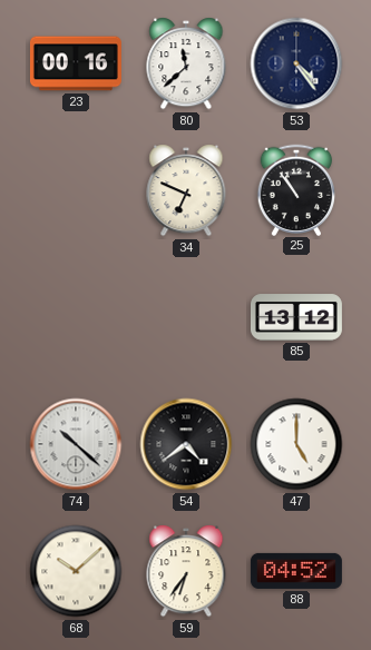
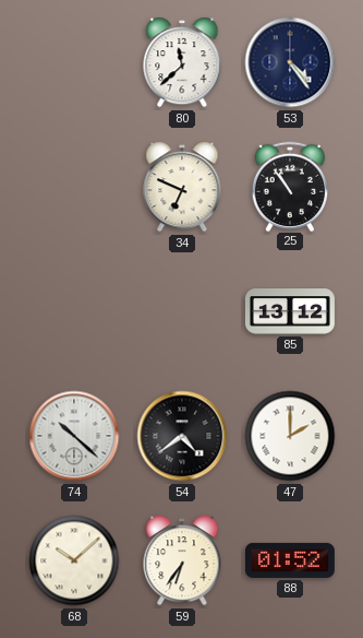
23: 00:16 -> none
47: 5:00 -> 2:00
88: 04:52 -> 01:52
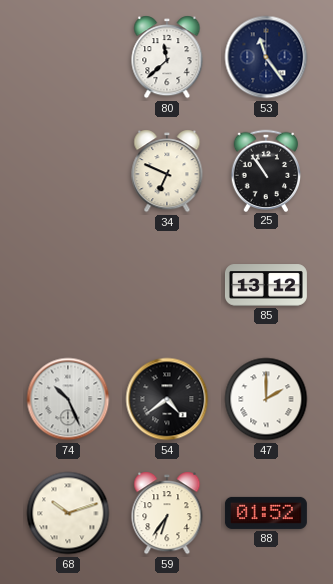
53: 4:24 -> 11:24
74: 10:22 -> 10:26
68: 10:08 -> 10:12
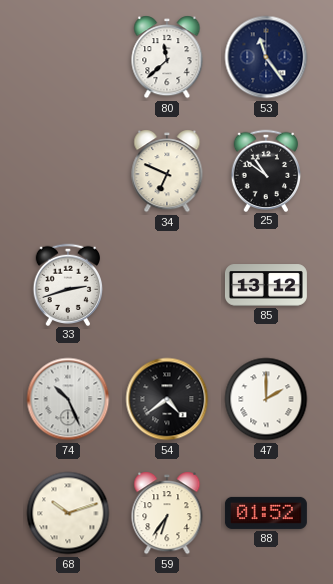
25: 10:54 -> 10:51
33: none -> 2:42
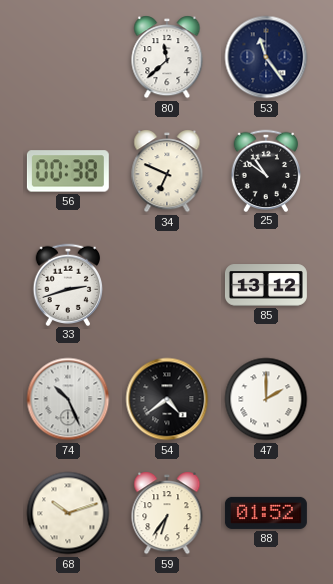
56: none -> 00:38
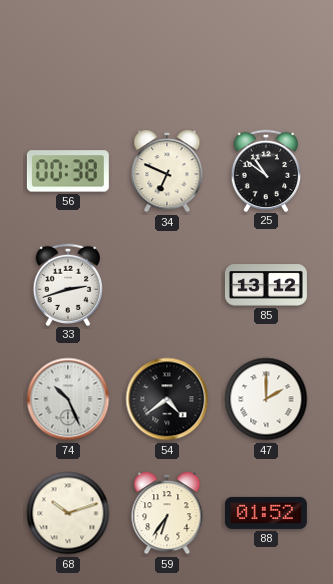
80: 11:38 -> none
53: 11:24 -> none
